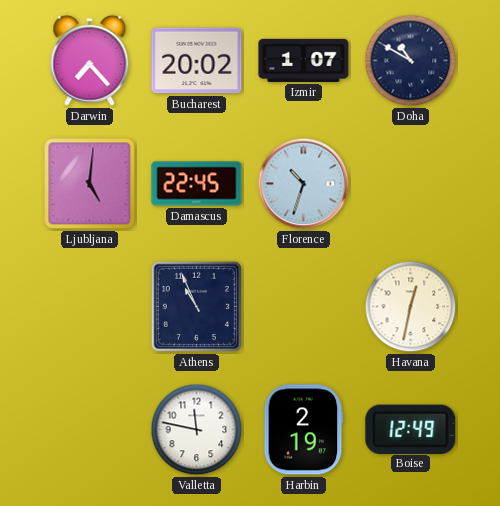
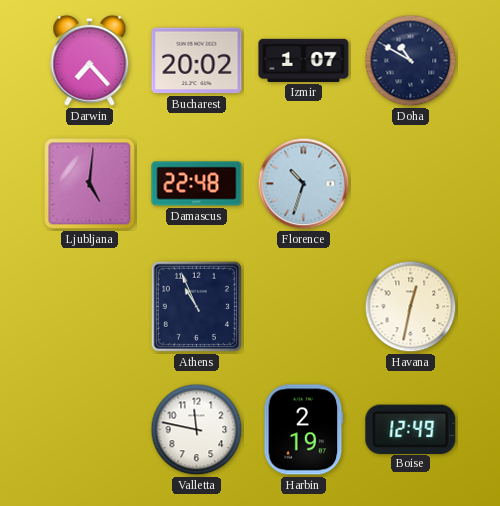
Damascus: 22:45 -> 22:48
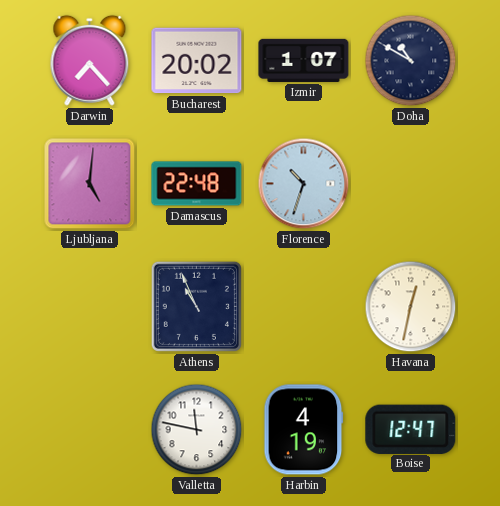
Harbin: 2:19 -> 4:19
Boise: 12:49 -> 12:47
